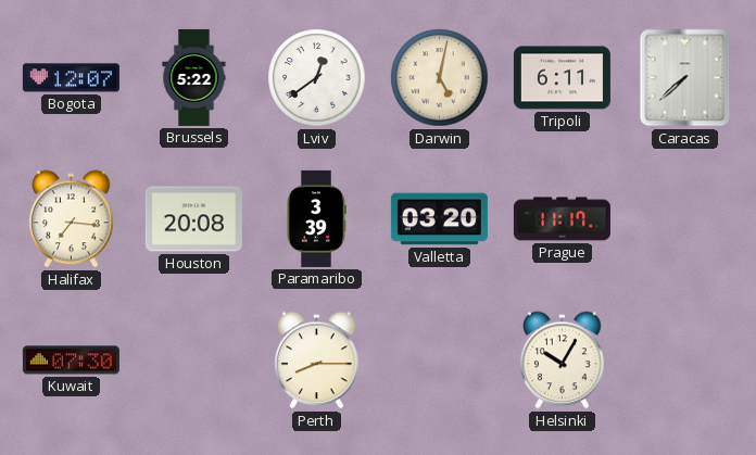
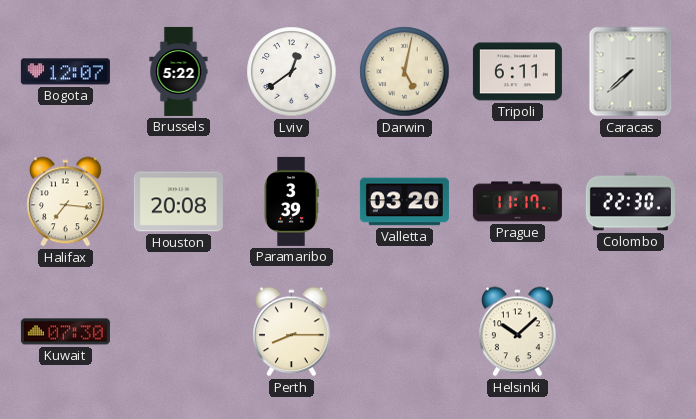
Colombo: none -> 22:30
Helsinki: 10:05 -> 10:08
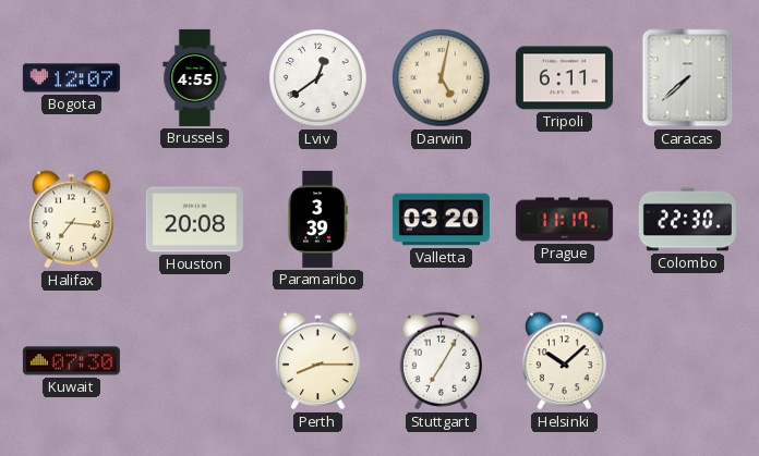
Brussels: 5:22 -> 4:55
Stuttgart: none -> 7:05
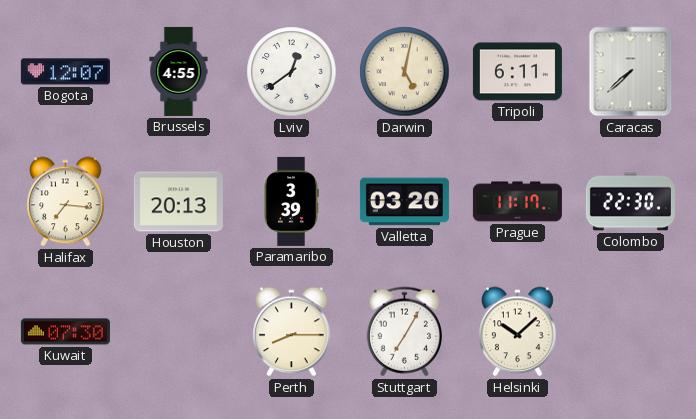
Houston: 20:08 -> 20:13
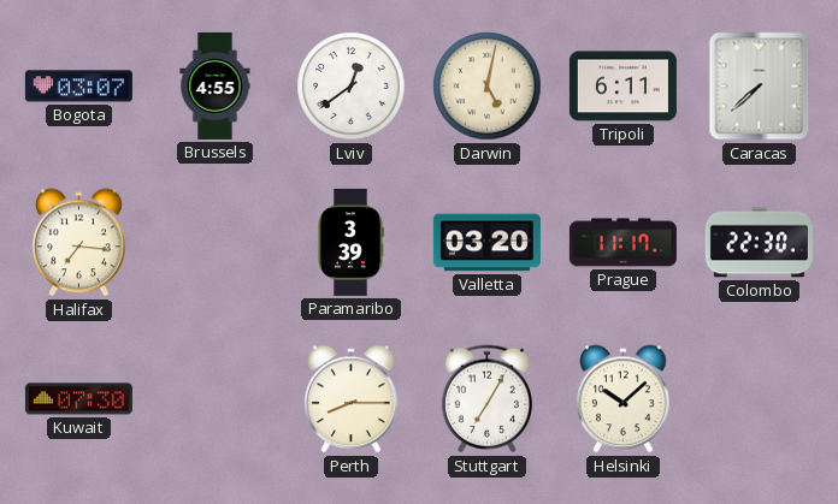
Bogota: 12:07 -> 03:07
Houston: 20:13 -> none
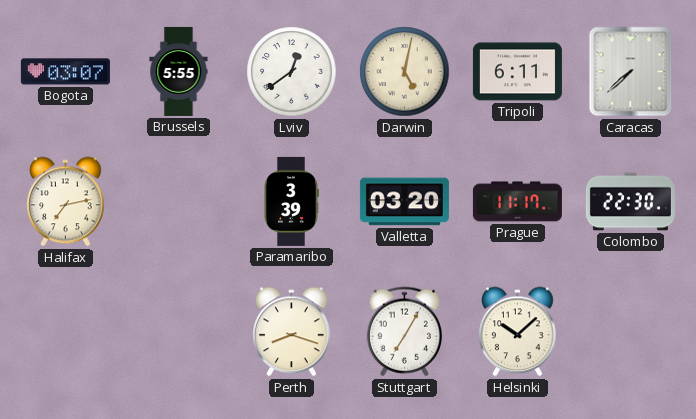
Brussels: 4:55 -> 5:55
Halifax: 7:16 -> 7:13
Kuwait: 07:30 -> none
Perth: 8:15 -> 8:18
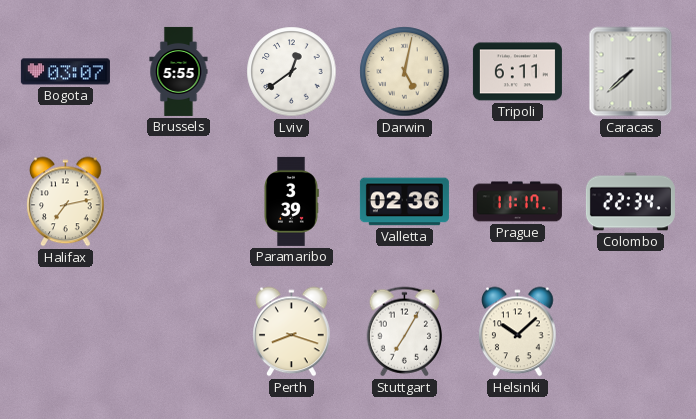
Valletta: 03:20 -> 02:36
Colombo: 22:30 -> 22:34
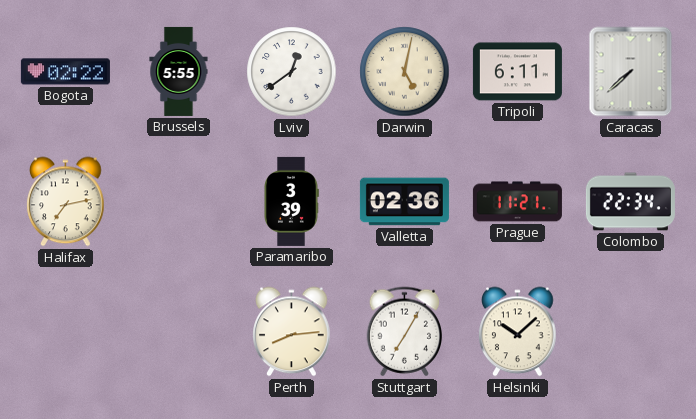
Bogota: 03:07 -> 02:22
Prague: 11:17 -> 11:21
Perth: 8:18 -> 8:14
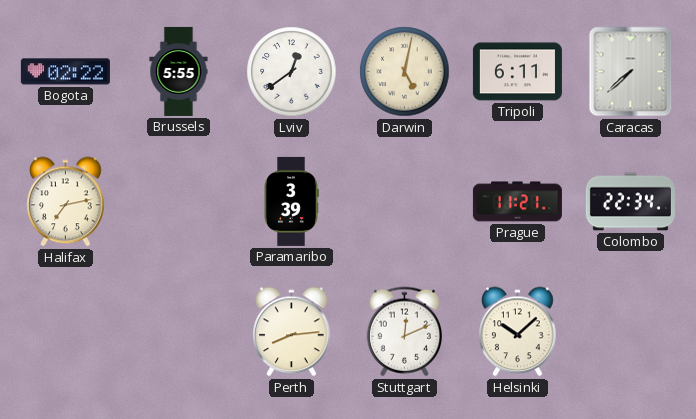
Valletta: 02:36 -> none
Stuttgart: 7:05 -> 12:11
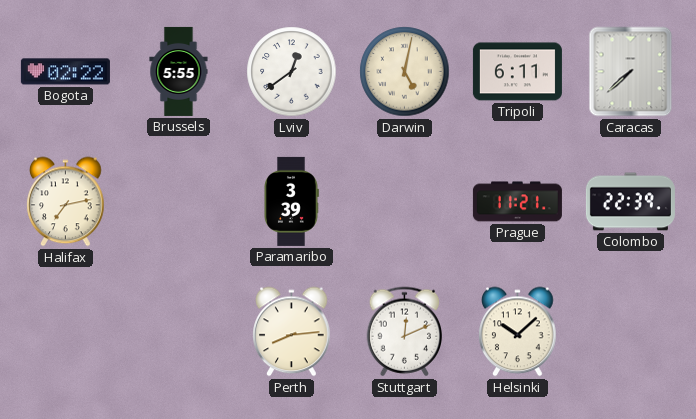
Colombo: 22:34 -> 22:39
